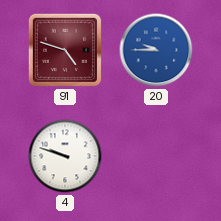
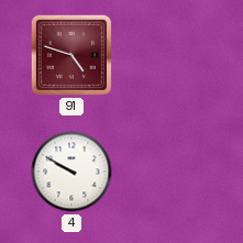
20: 9:45 -> none
4: 9:48 -> 9:50
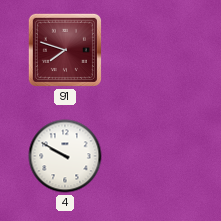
91: 4:48 -> 7:48
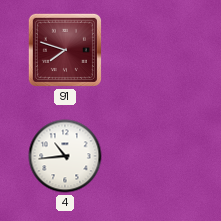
4: 9:50 -> 10:44
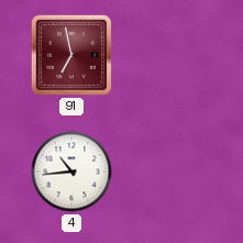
91: 7:48 -> 6:58
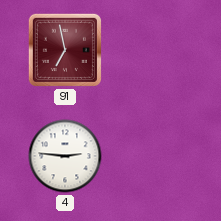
4: 10:44 -> 2:46
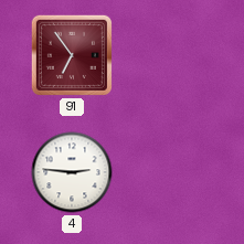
91: 6:58 -> 6:54
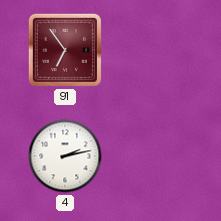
4: 2:46 -> 2:13
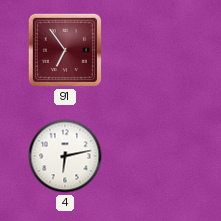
4: 2:13 -> 6:13
